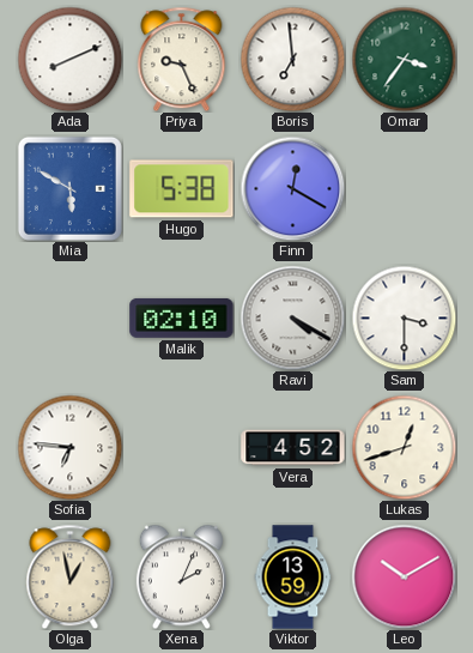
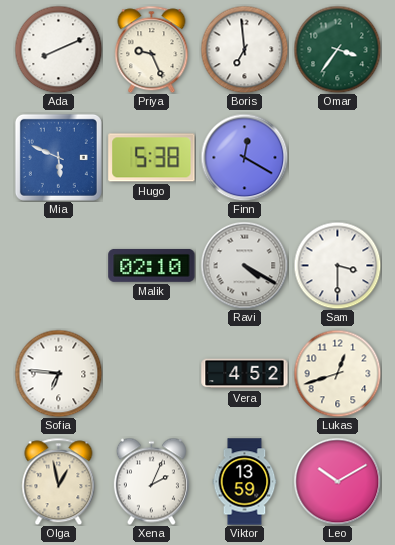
Mia: 5:50 -> 5:49
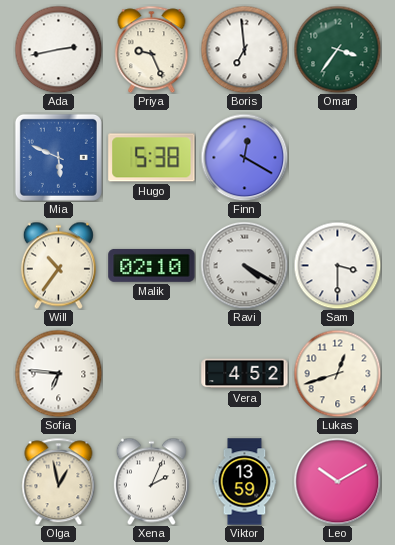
Ada: 8:11 -> 2:43
Will: none -> 10:36
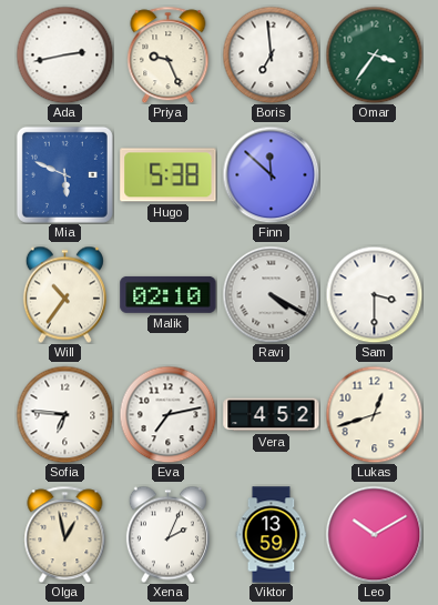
Finn: 12:20 -> 11:52
Eva: none -> 7:13
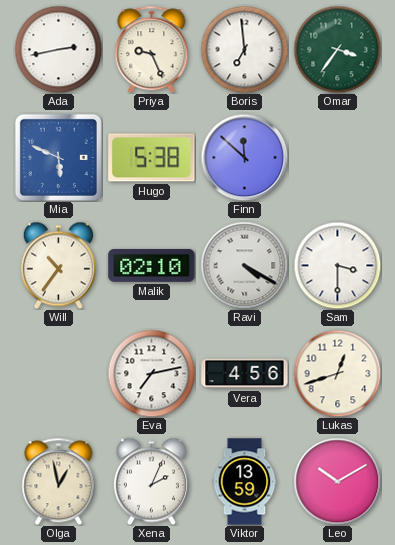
Sofia: 6:46 -> none
Vera: 4:52 -> 4:56
